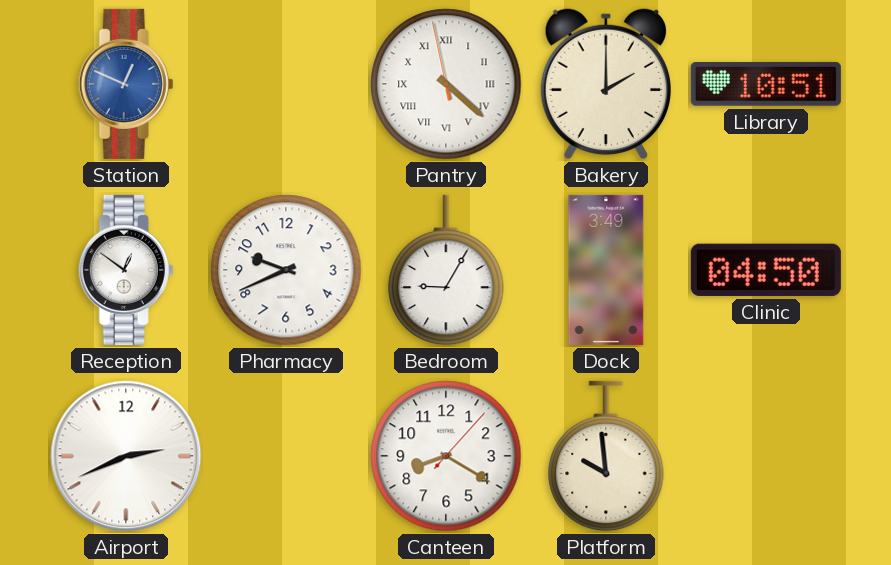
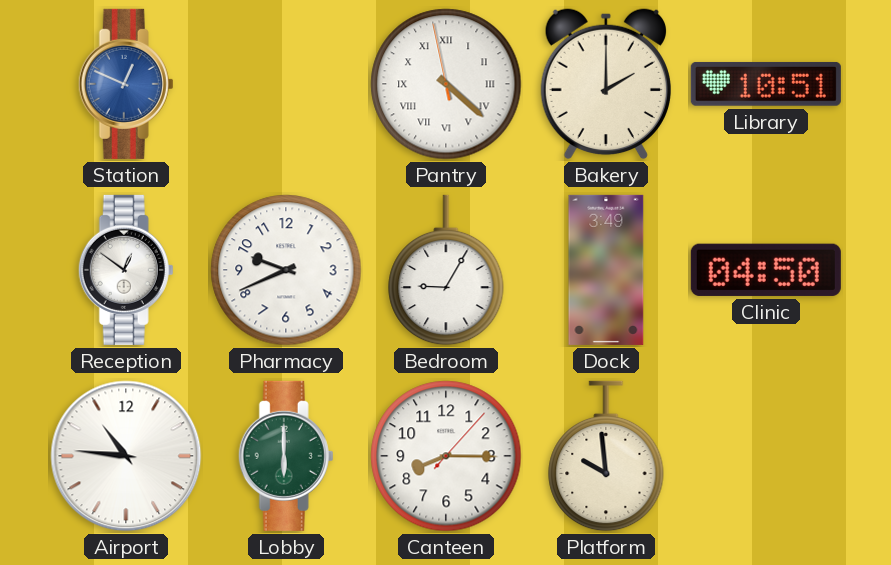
Airport: 2:41 -> 10:46
Lobby: none -> 6:00
Canteen: 8:20 -> 8:15
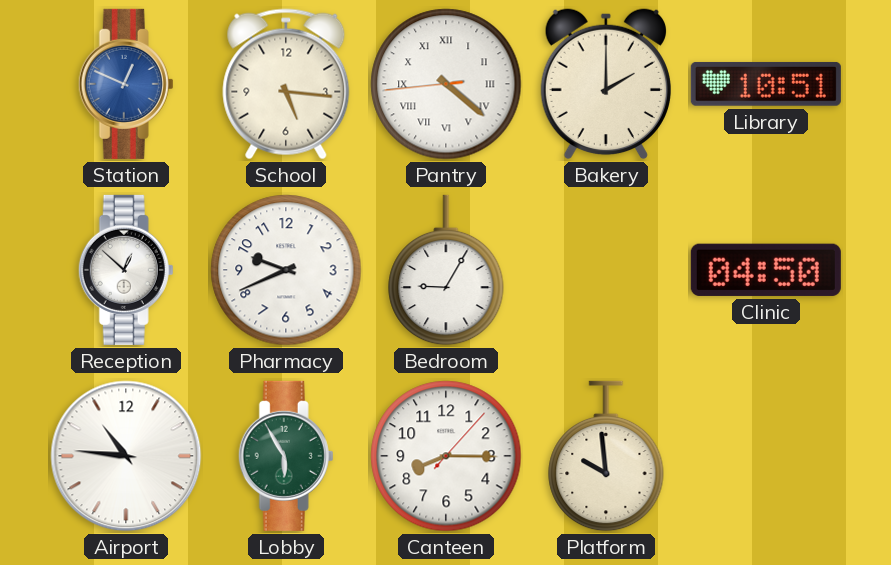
School: none -> 5:16
Pantry: 4:21:58 -> 4:21:44
Reception: 12:51 -> 12:52
Dock: 3:49 -> none
Lobby: 6:00 -> 5:55
